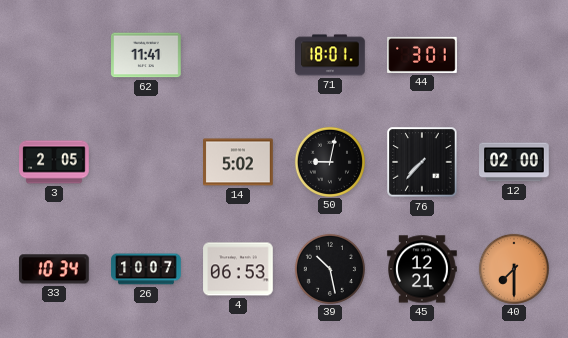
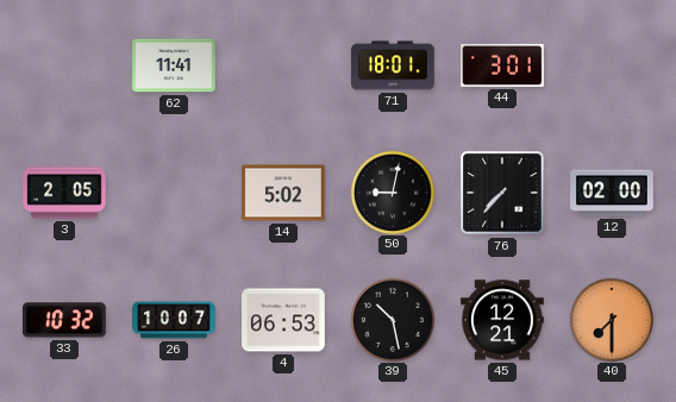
33: 10:34 -> 10:32
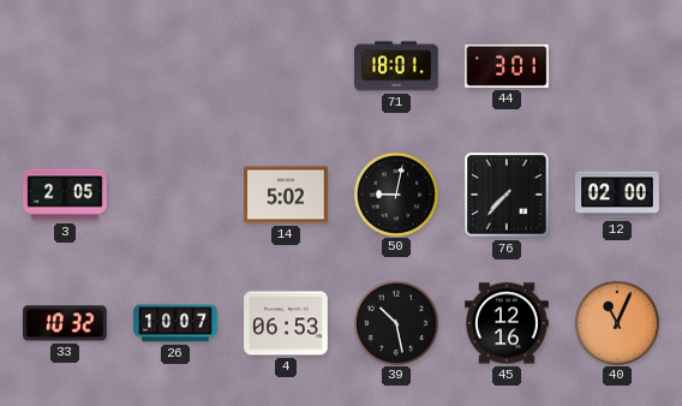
62: 11:41 -> none
45: 12:21 -> 12:16
40: 7:30 -> 11:04
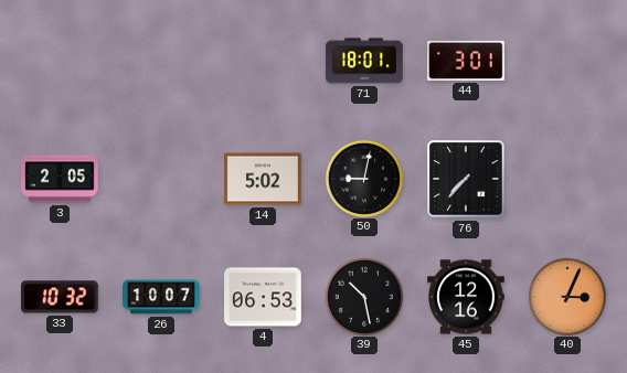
12: 02:00 -> none
40: 11:04 -> 3:04
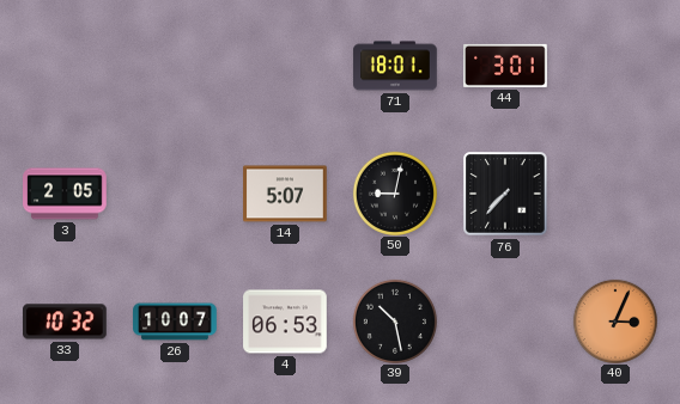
14: 5:02 -> 5:07
45: 12:16 -> none
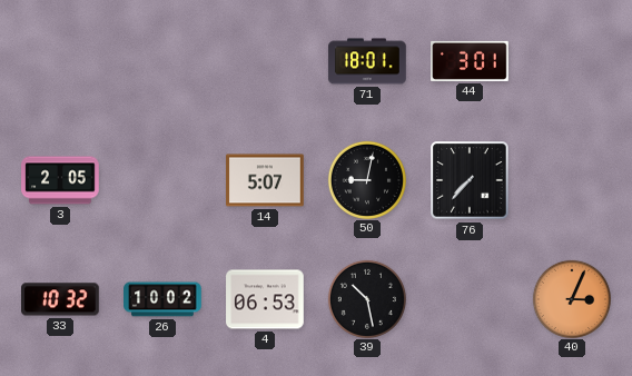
26: 10:07 -> 10:02
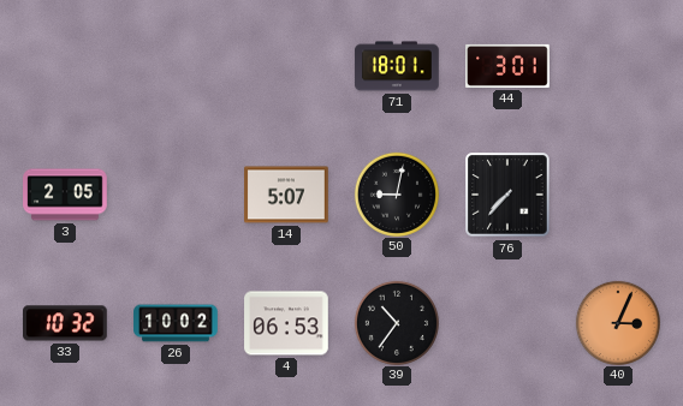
39: 10:28 -> 10:36
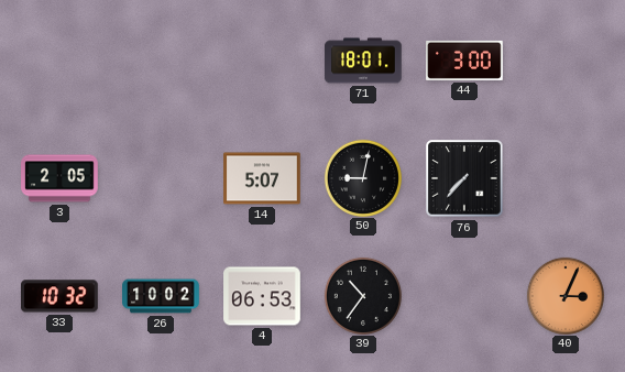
44: 3:01 -> 3:00
